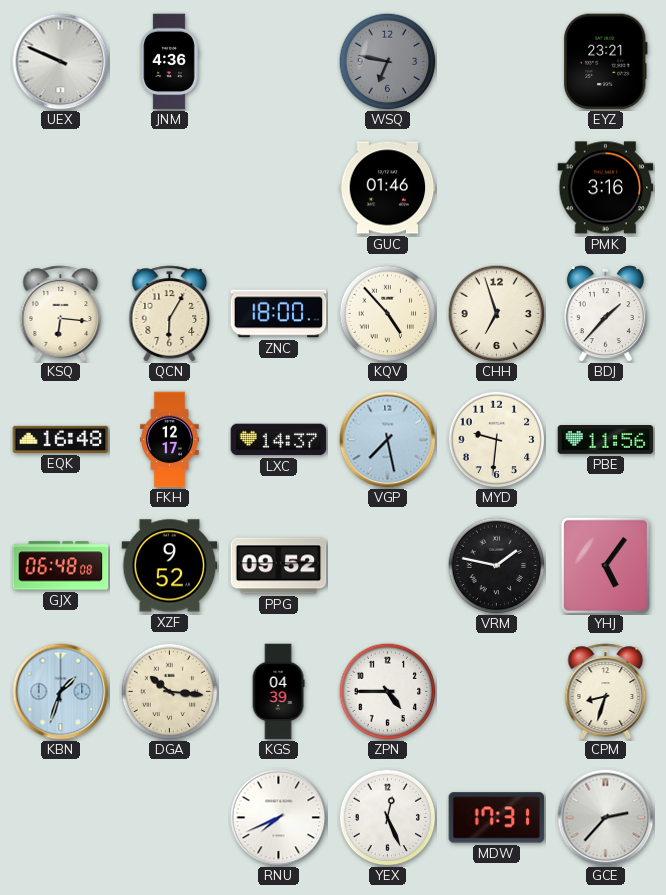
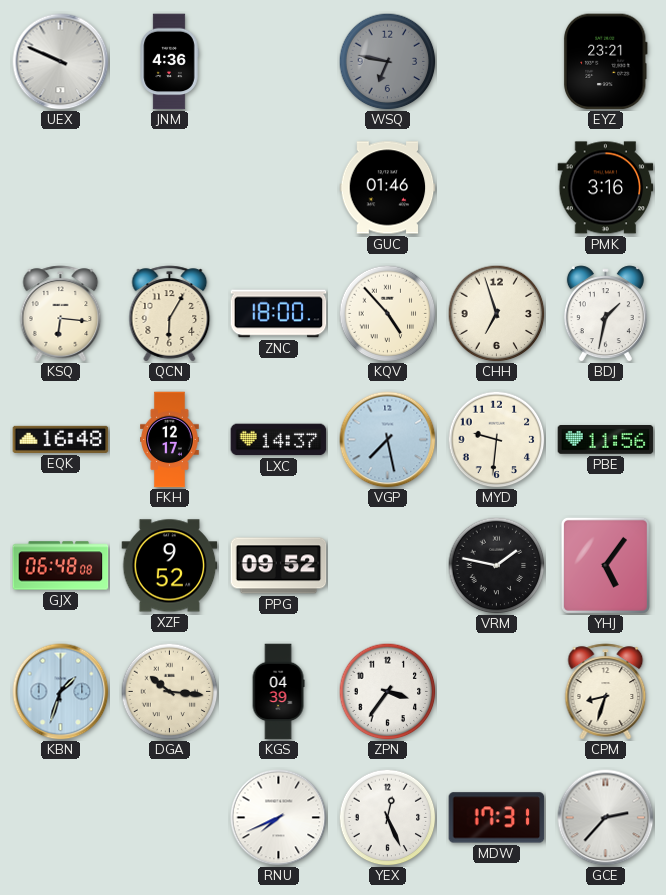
BDJ: 1:37 -> 1:32
ZPN: 4:45 -> 3:36
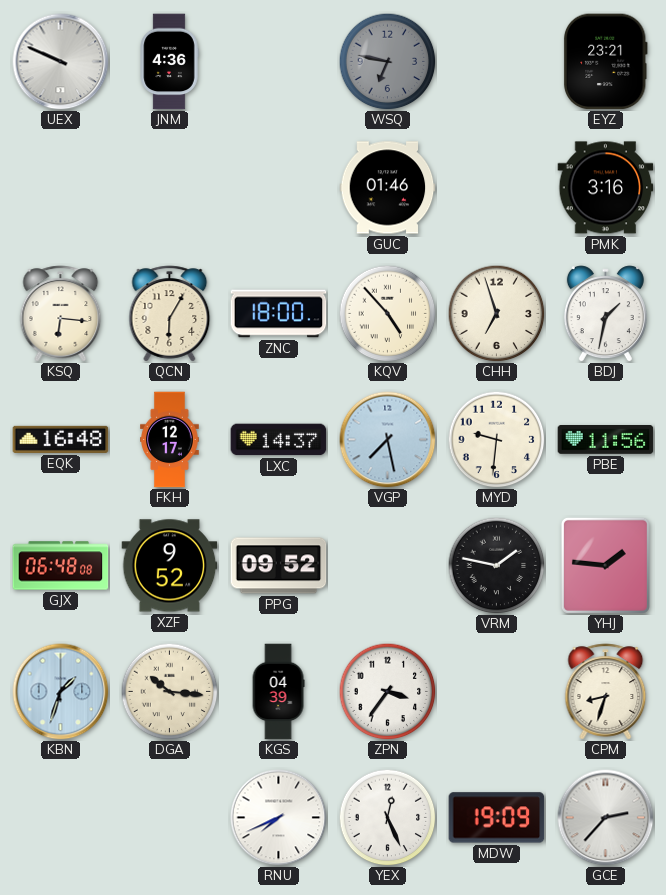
YHJ: 5:06 -> 1:46
MDW: 17:31 -> 19:09
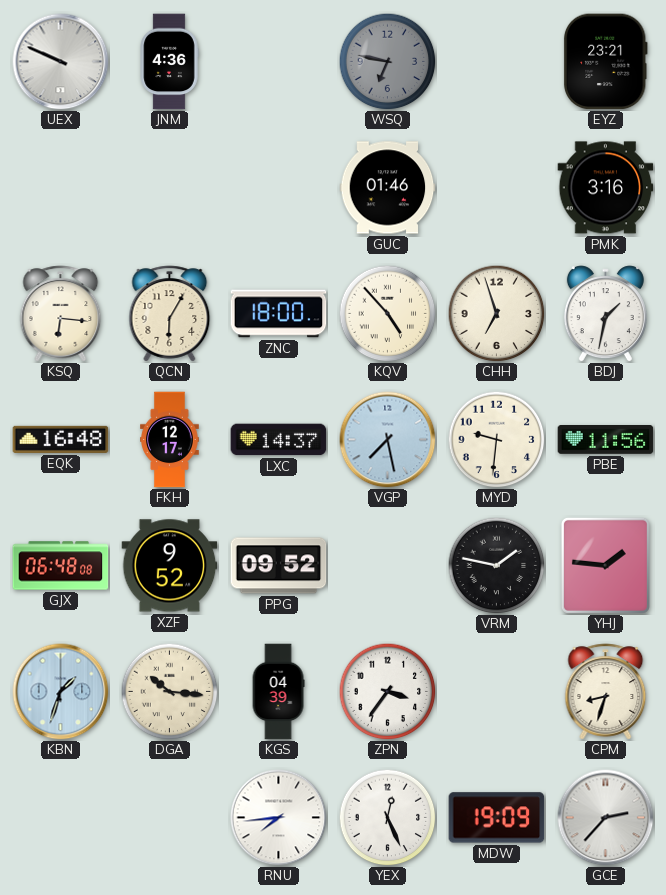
RNU: 7:41 -> 7:44
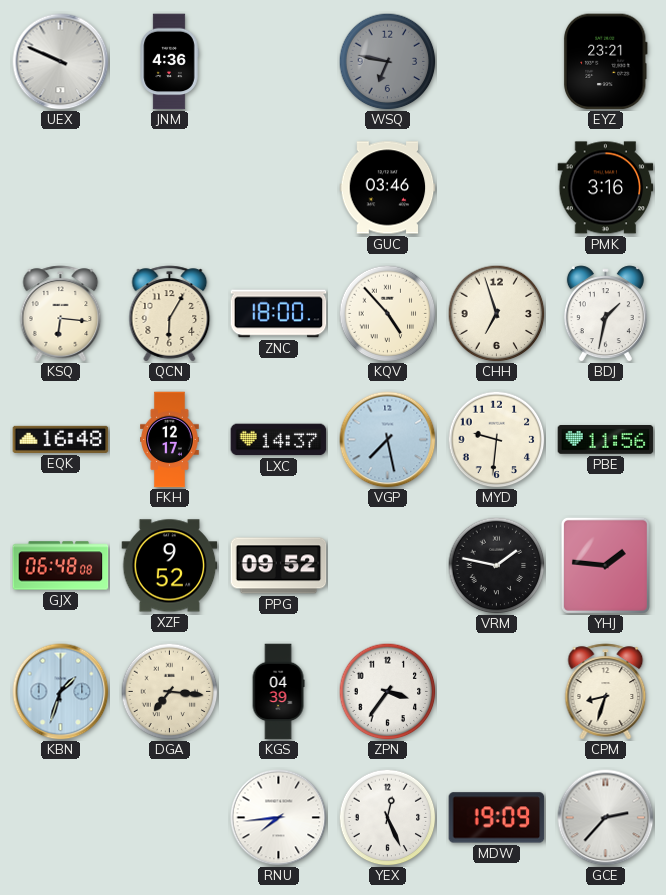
GUC: 01:46 -> 03:46
DGA: 10:16 -> 7:16
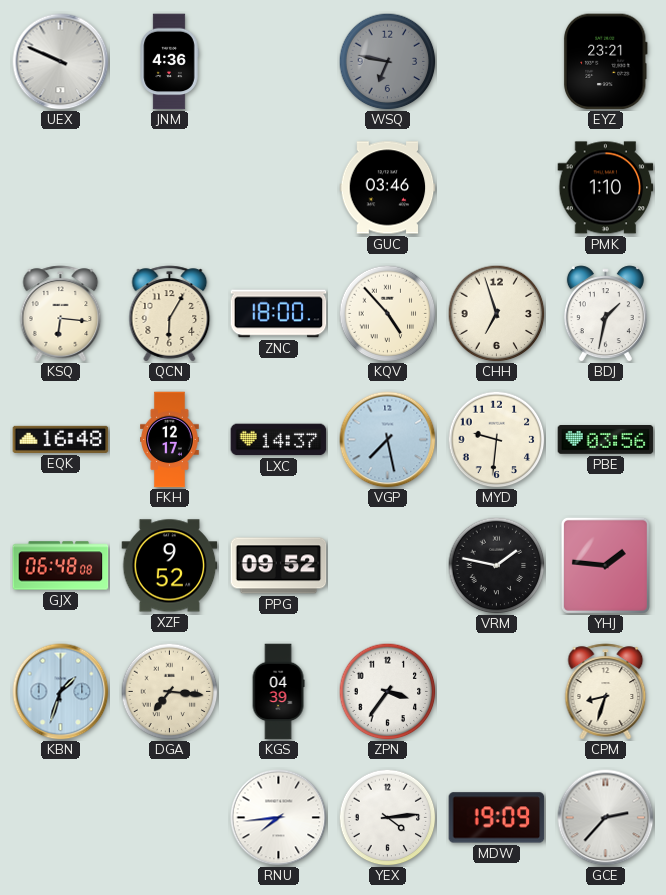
PMK: 3:16 -> 1:10
PBE: 11:56 -> 03:56
YEX: 12:26 -> 4:14
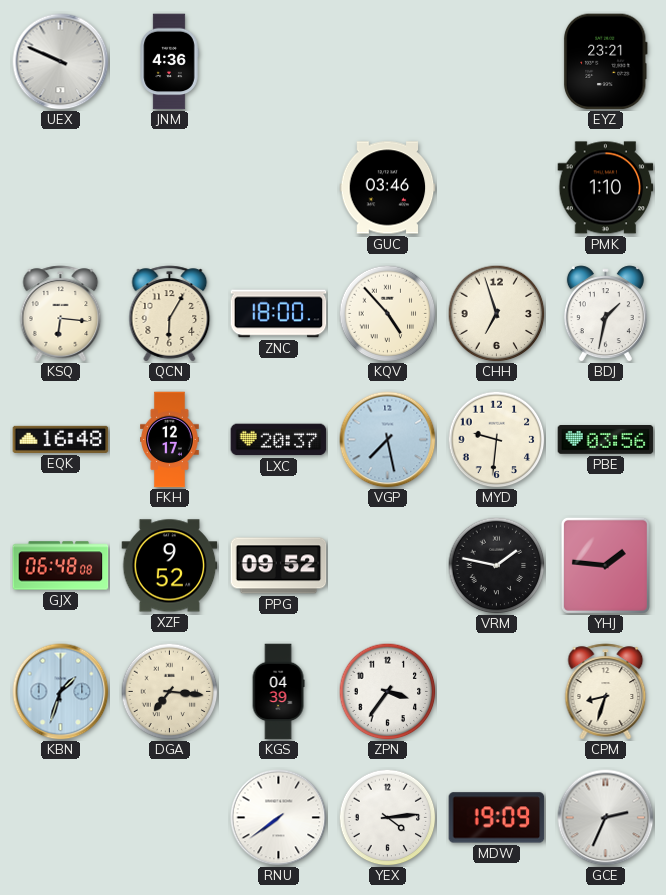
WSQ: 6:47 -> none
LXC: 14:37 -> 20:37
RNU: 7:44 -> 7:39
GCE: 2:37 -> 2:34
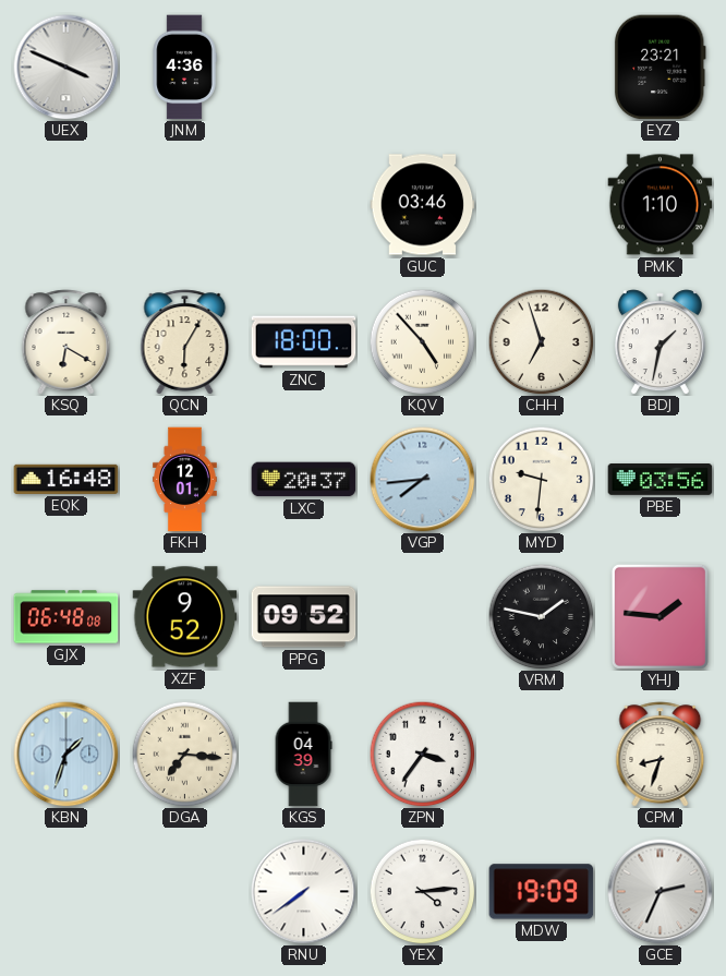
UEX: 9:49 -> 3:49
KSQ: 6:16 -> 6:20
FKH: 12:17 -> 12:01
VGP: 7:28 -> 7:44
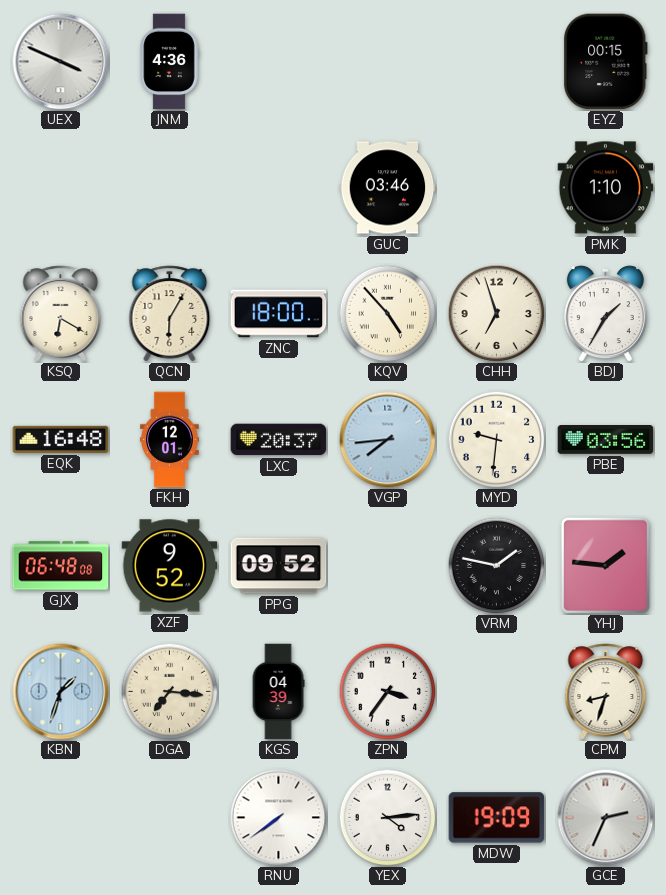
EYZ: 23:21 -> 00:15
BDJ: 1:32 -> 1:35
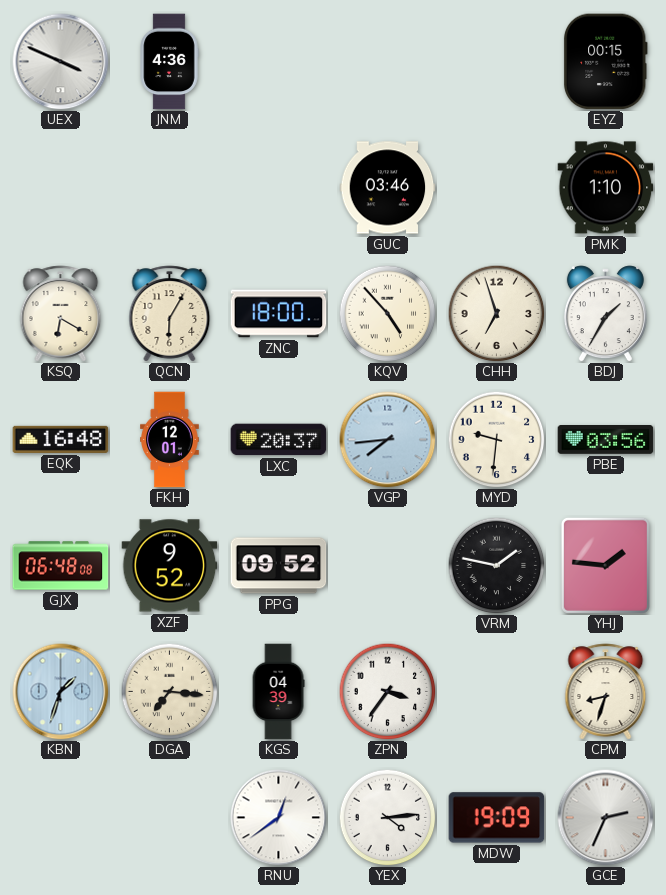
RNU: 7:39 -> 12:39
